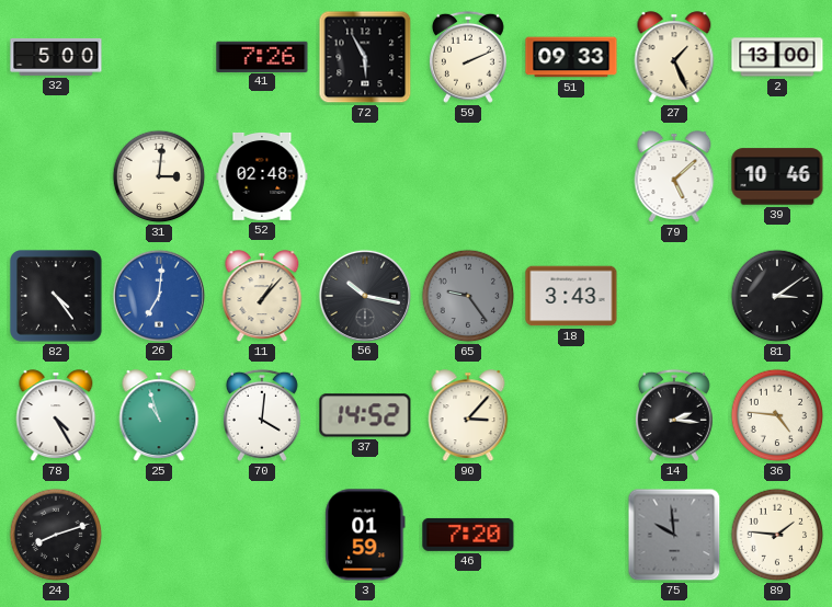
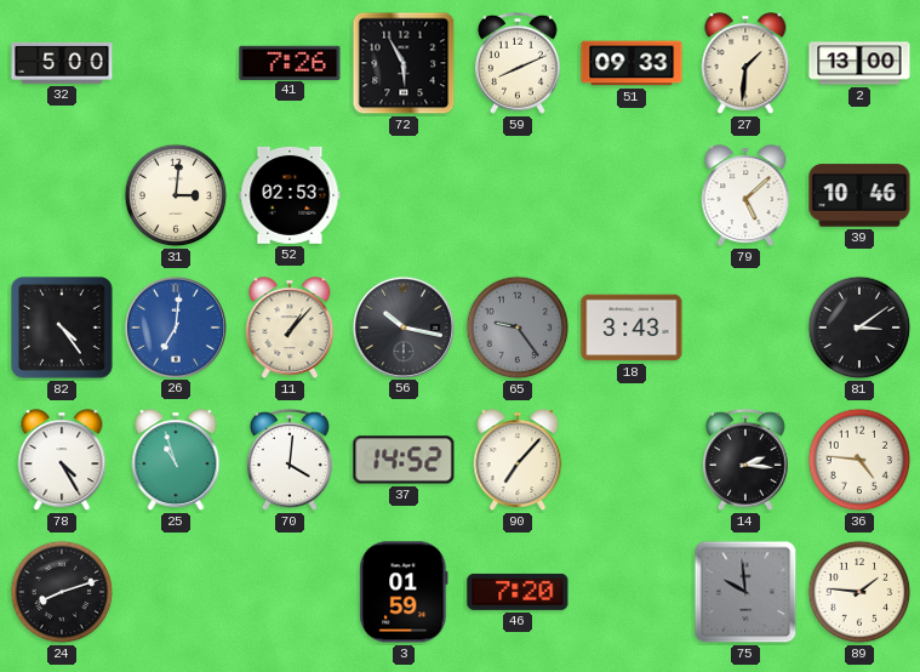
59: 2:11 -> 8:11
27: 1:26 -> 1:31
52: 02:48 -> 02:53
90: 3:07 -> 7:07
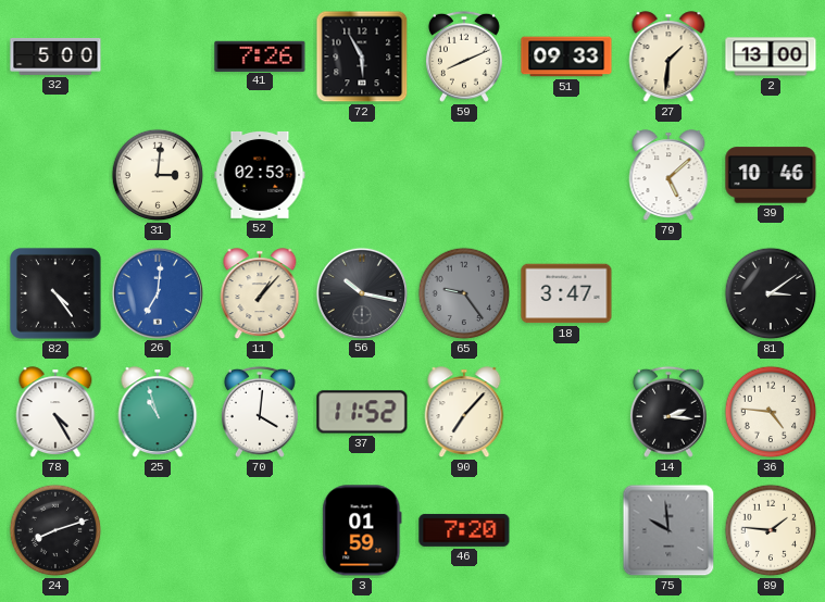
18: 3:43 -> 3:47
37: 14:52 -> 11:52
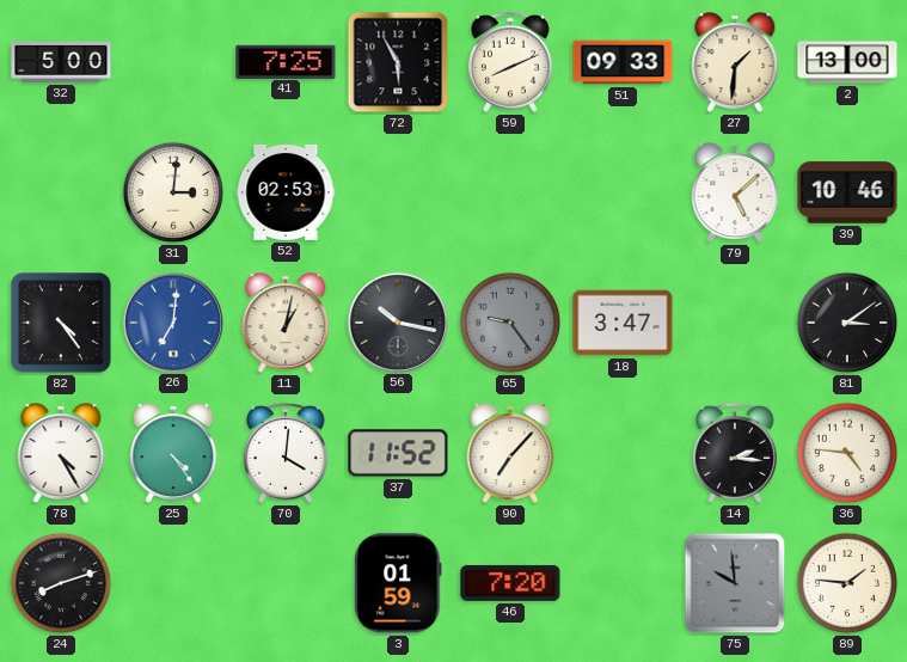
41: 7:26 -> 7:25
11: 1:07 -> 1:02
25: 10:57 -> 4:24
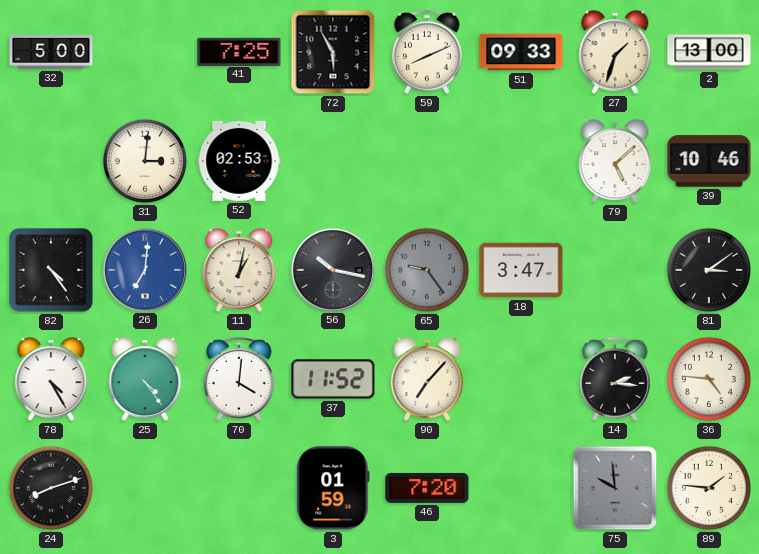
27: 1:31 -> 1:33
